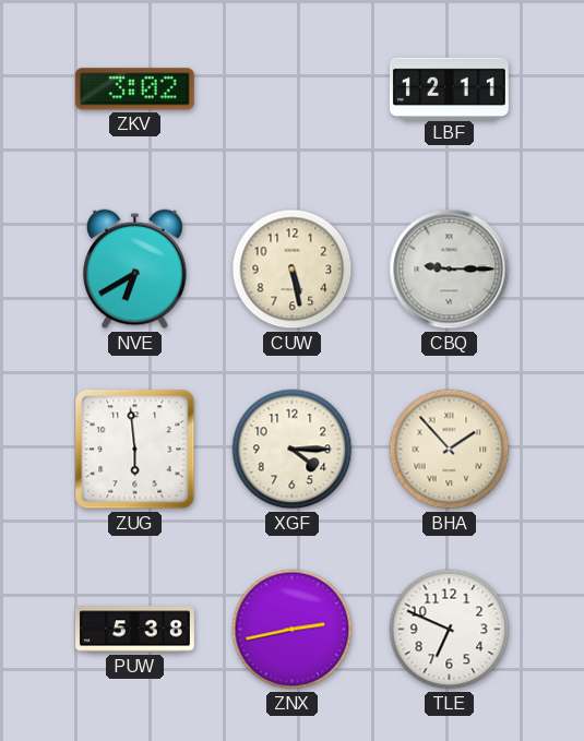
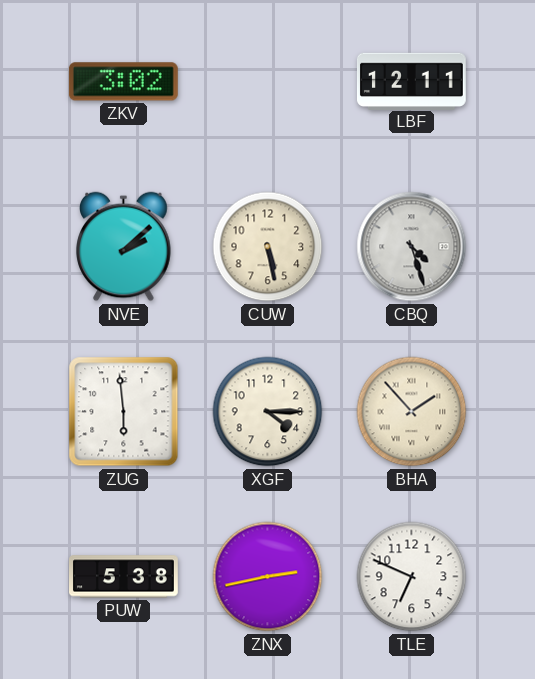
NVE: 6:40 -> 2:08
CBQ: 9:15 -> 4:27
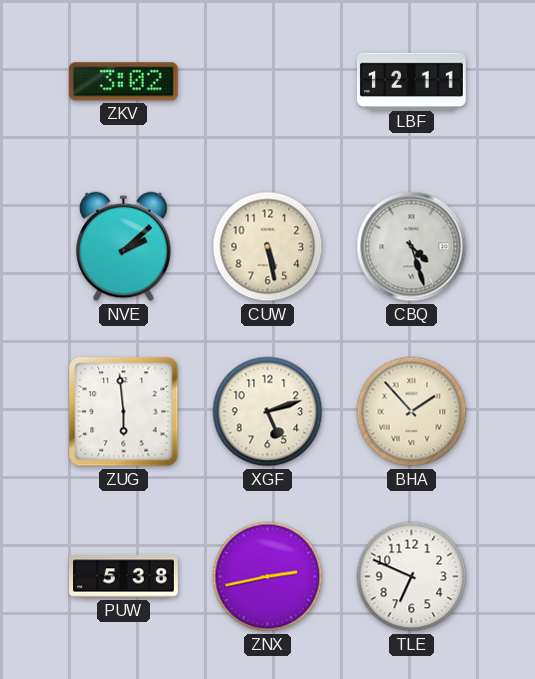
XGF: 4:15 -> 5:12
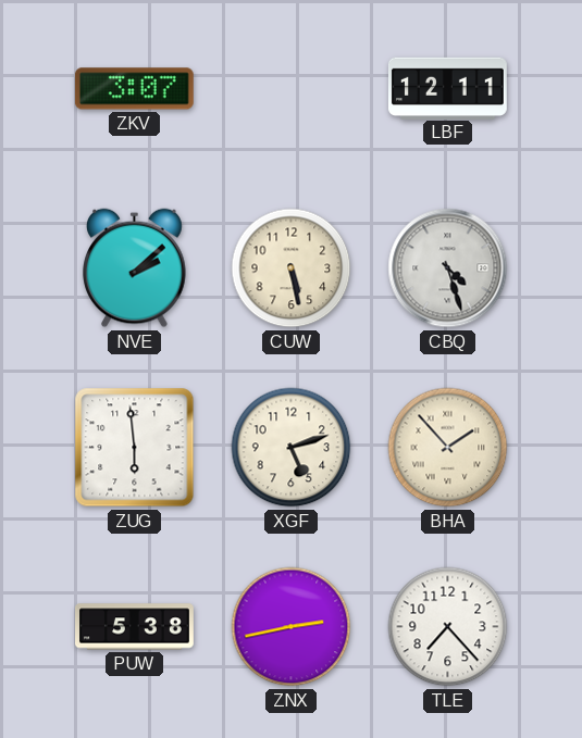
ZKV: 3:02 -> 3:07
TLE: 6:49 -> 7:23
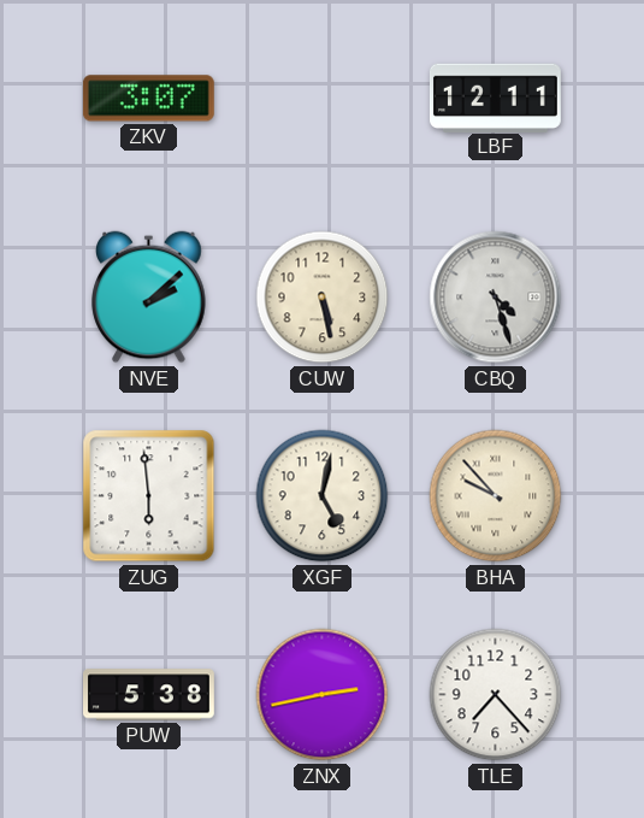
XGF: 5:12 -> 5:02
BHA: 1:53 -> 9:53
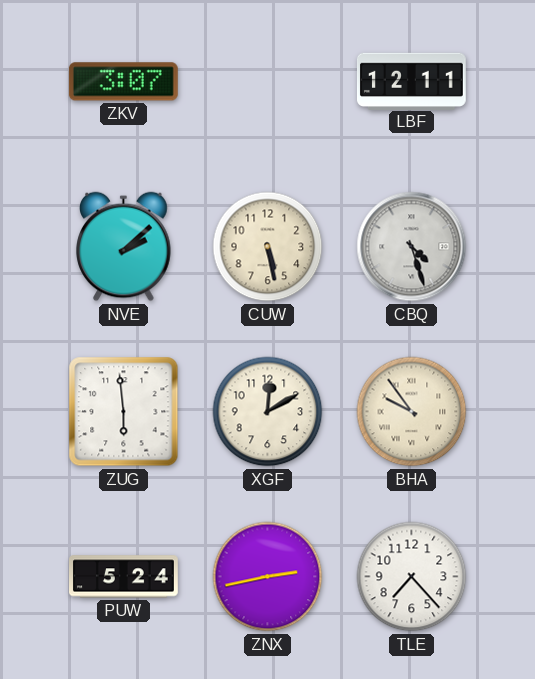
XGF: 5:02 -> 12:10
BHA: 9:53 -> 9:54
PUW: 5:38 -> 5:24
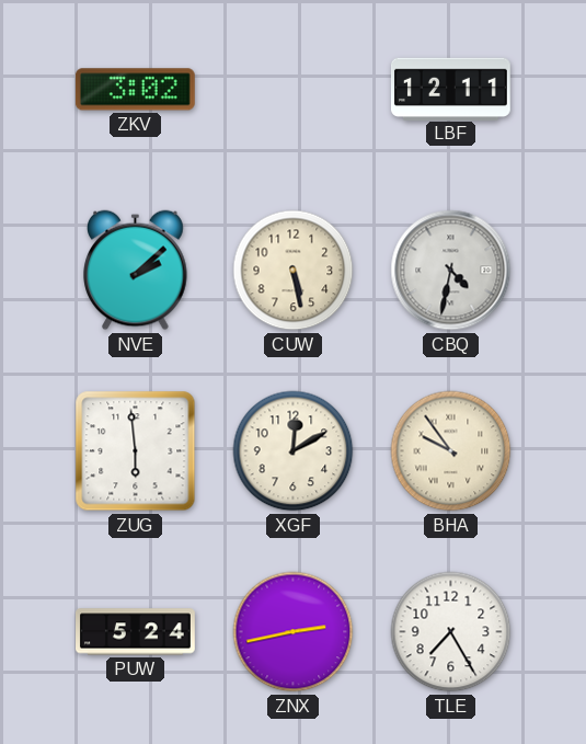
ZKV: 3:07 -> 3:02
CBQ: 4:27 -> 4:32
TLE: 7:23 -> 7:25
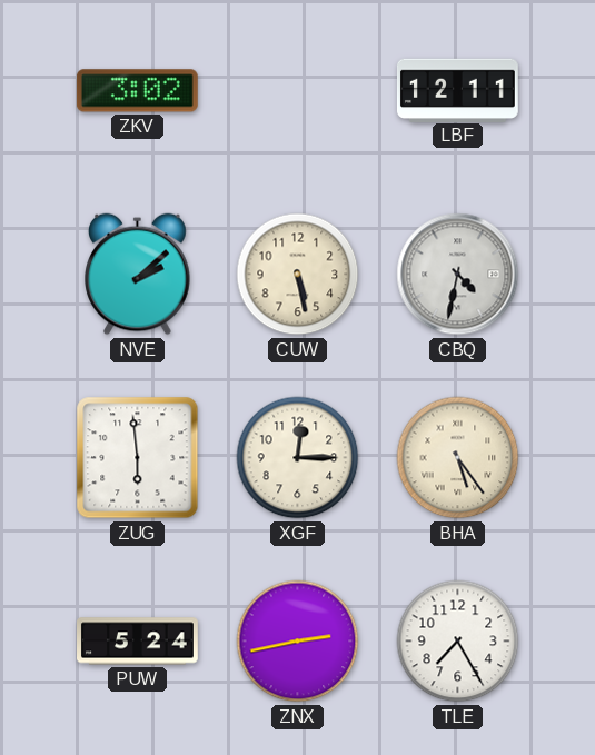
XGF: 12:10 -> 12:15
BHA: 9:54 -> 5:24
